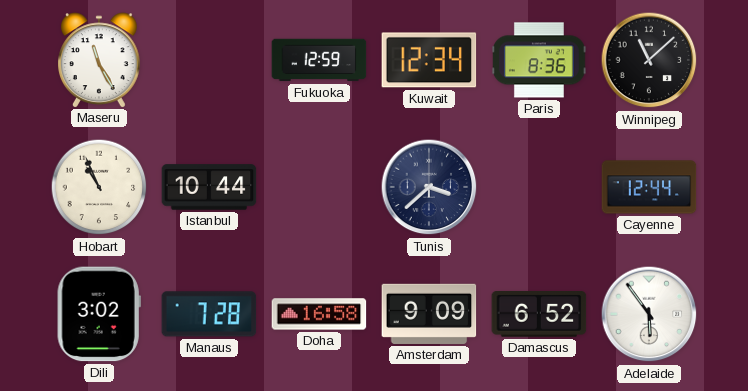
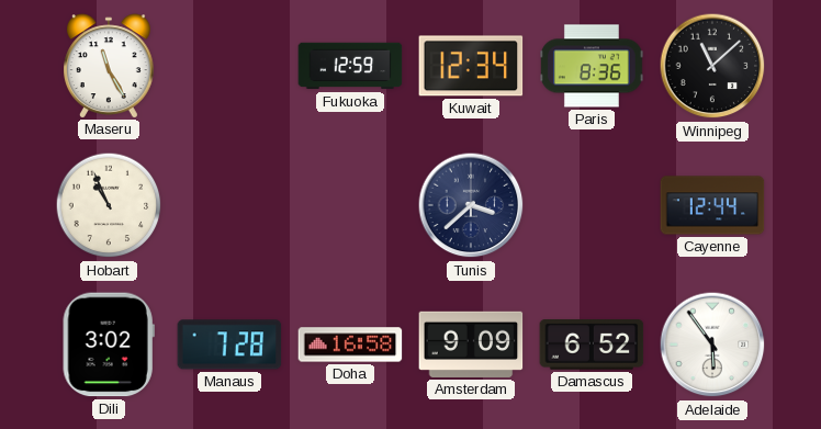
Istanbul: 10:44 -> none
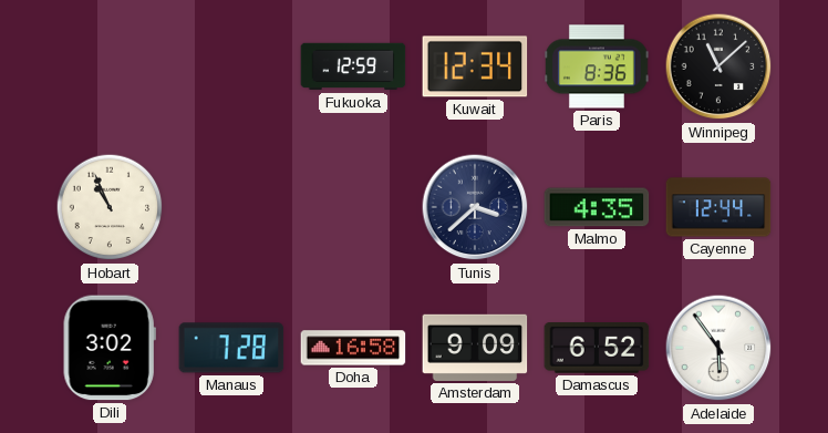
Maseru: 11:25 -> none
Malmo: none -> 4:35
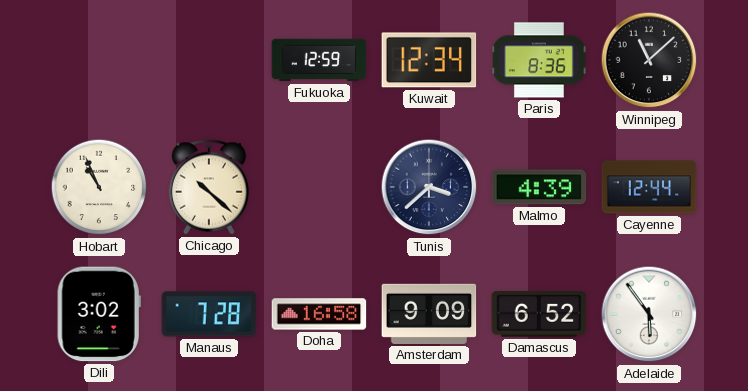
Chicago: none -> 10:22
Malmo: 4:35 -> 4:39
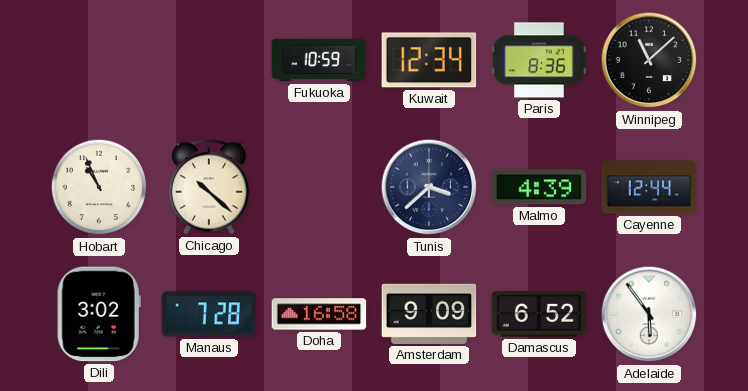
Fukuoka: 12:59 -> 10:59
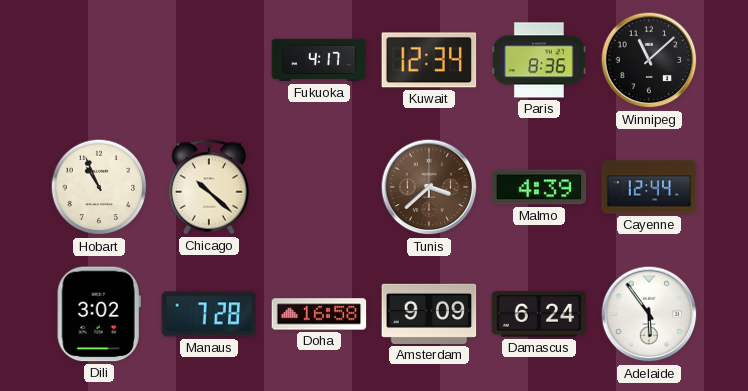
Fukuoka: 10:59 -> 4:17
Tunis dial: navy -> brown
Damascus: 6:52 -> 6:24
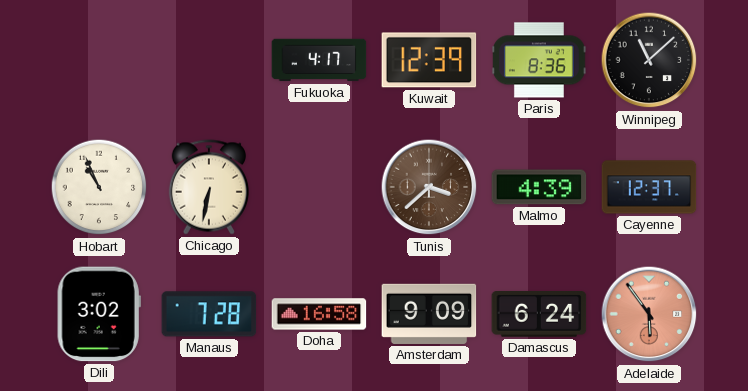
Kuwait: 12:34 -> 12:39
Chicago: 10:22 -> 6:32
Cayenne: 12:44 -> 12:37
Adelaide dial: white -> salmon
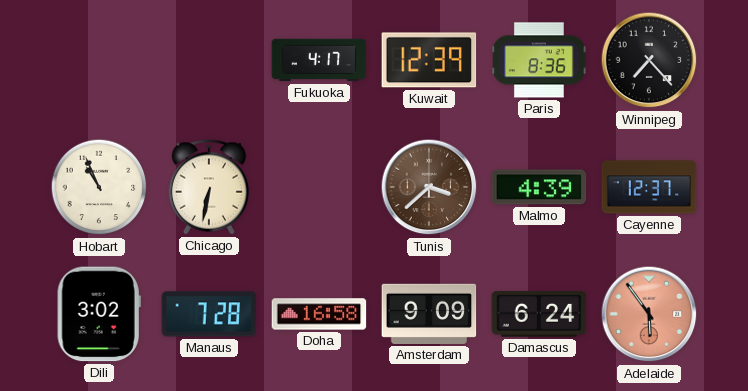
Winnipeg: 11:08 -> 7:23
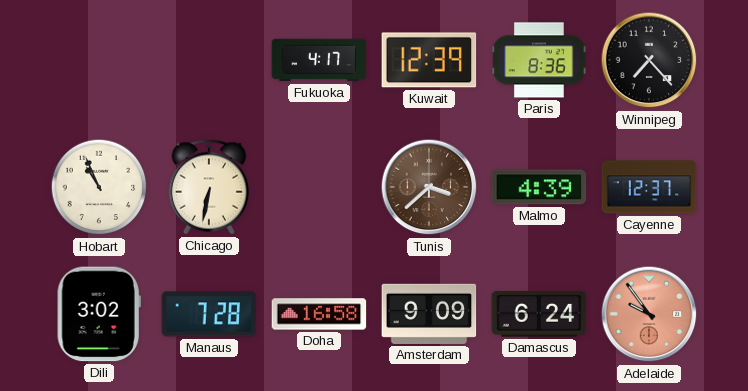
Adelaide: 5:54 -> 9:54
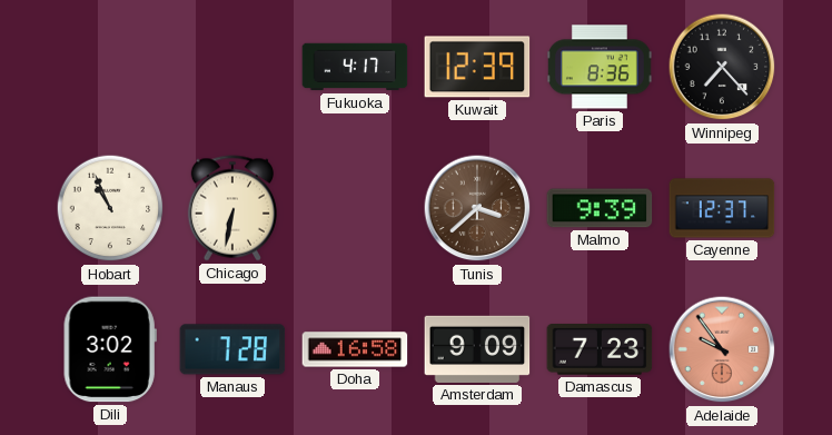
Malmo: 4:39 -> 9:39
Damascus: 6:24 -> 7:23
